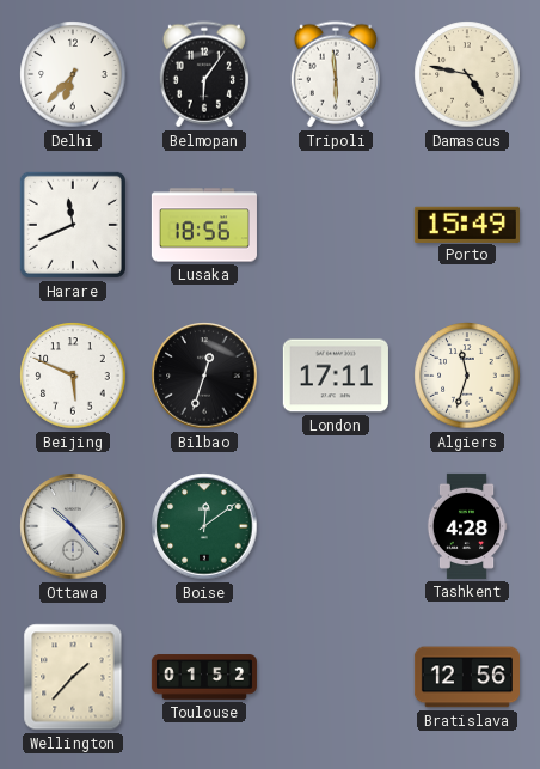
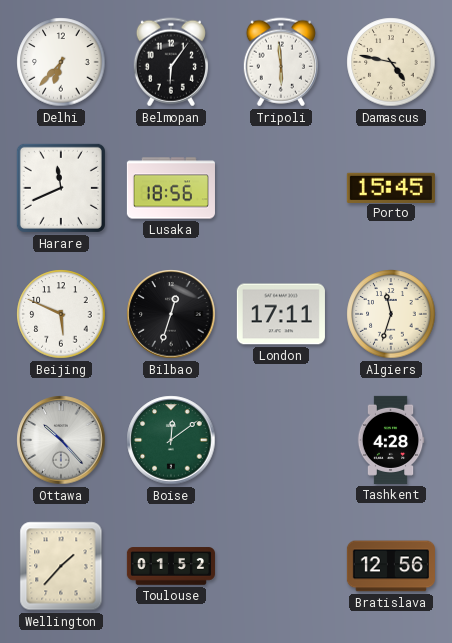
Porto: 15:49 -> 15:45
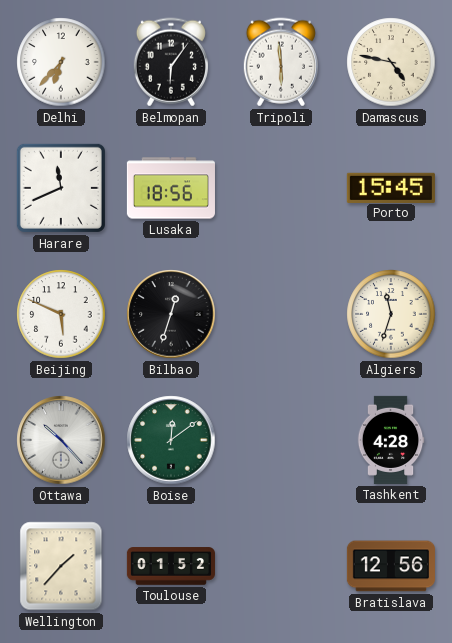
London: 17:11 -> none
